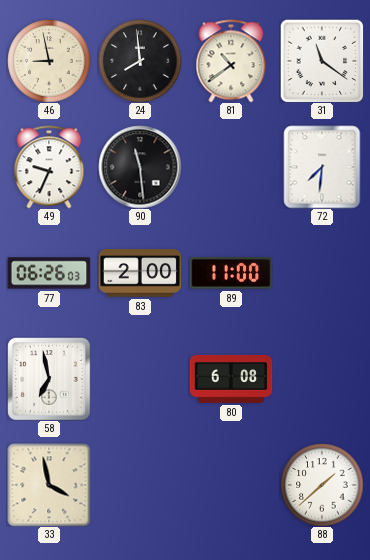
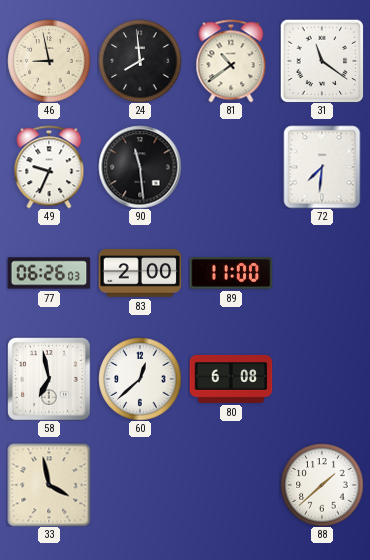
60: none -> 12:38
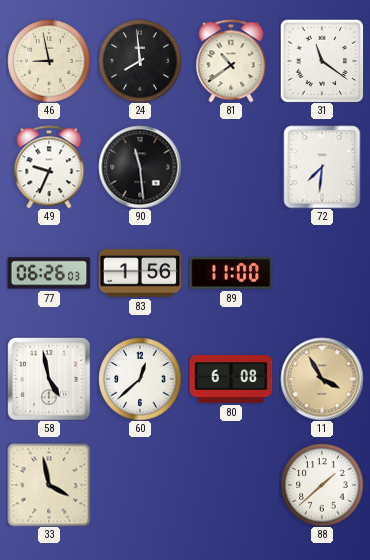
83: 2:00 -> 1:56
58: 6:58 -> 4:58
11: none -> 3:55
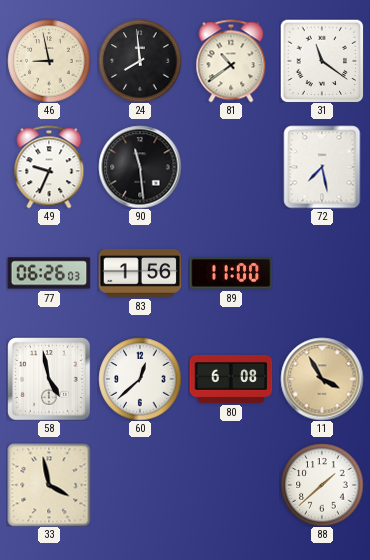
72: 7:31 -> 7:28
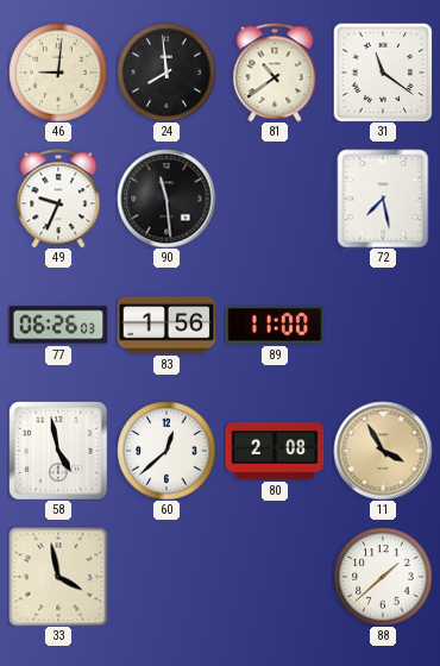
46: 8:58 -> 9:01
80: 6:08 -> 2:08
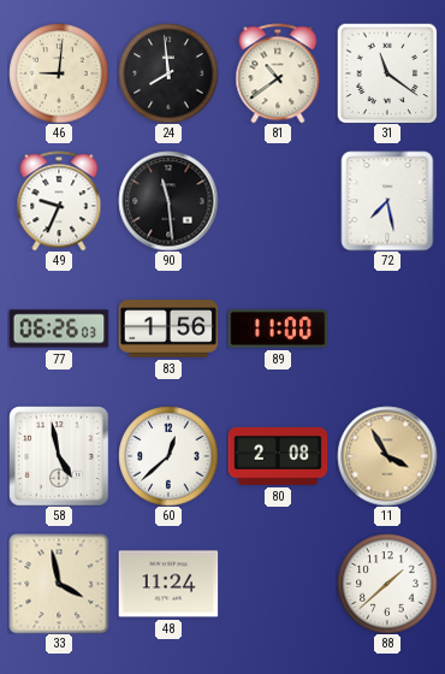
48: none -> 11:24
